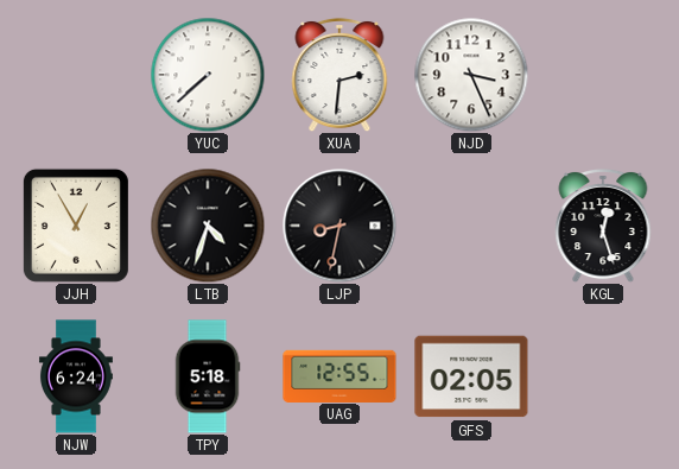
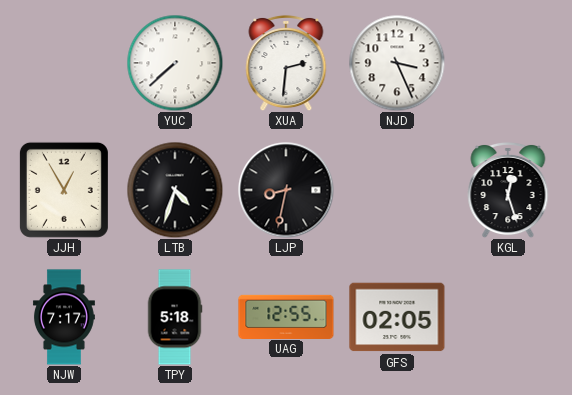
NJW: 6:24 -> 7:17
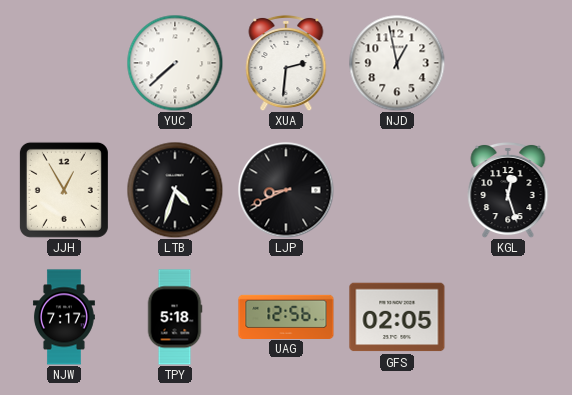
NJD: 3:26 -> 12:58
LJP: 8:32 -> 8:41
UAG: 12:55 -> 12:56
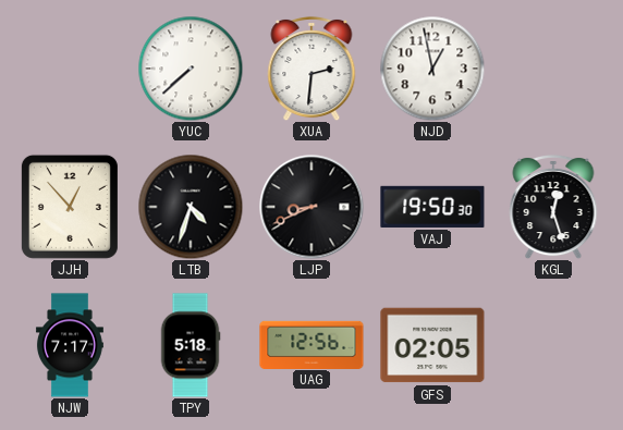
JJH: 12:55 -> 12:53
VAJ: none -> 19:50
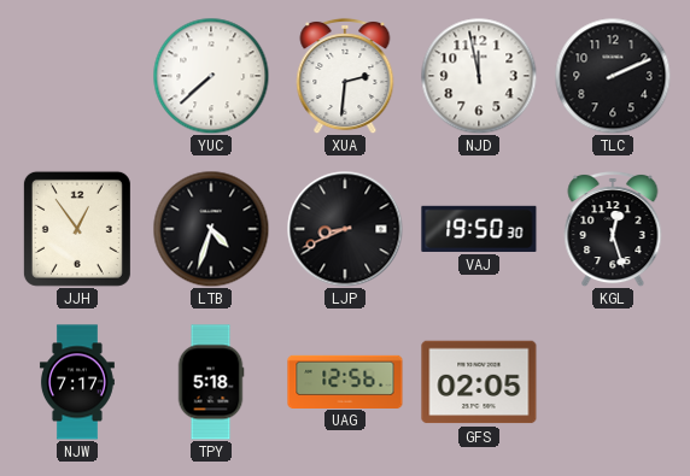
NJD: 12:58 -> 11:58
TLC: none -> 2:11
JJH: 12:53 -> 12:54
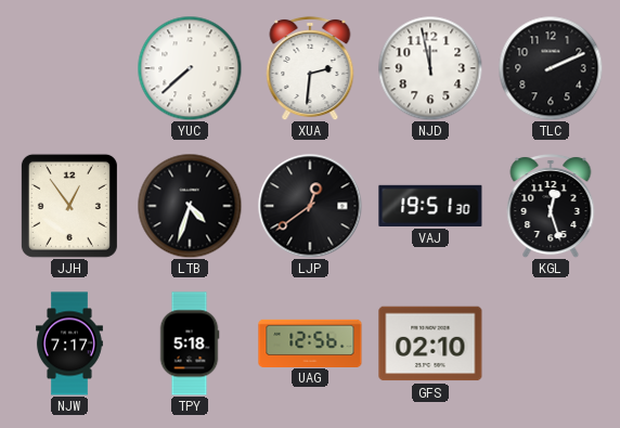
LJP: 8:41 -> 12:39
VAJ: 19:50 -> 19:51
GFS: 02:05 -> 02:10
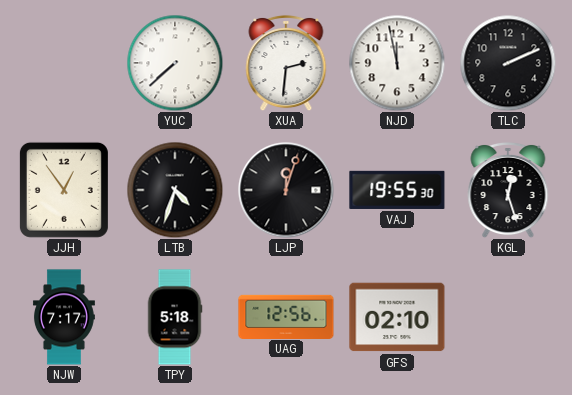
LJP: 12:39 -> 12:03
VAJ: 19:51 -> 19:55
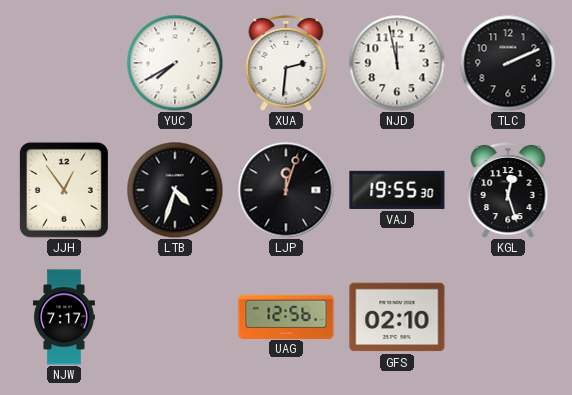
YUC: 7:38 -> 7:40
TPY: 5:18 -> none
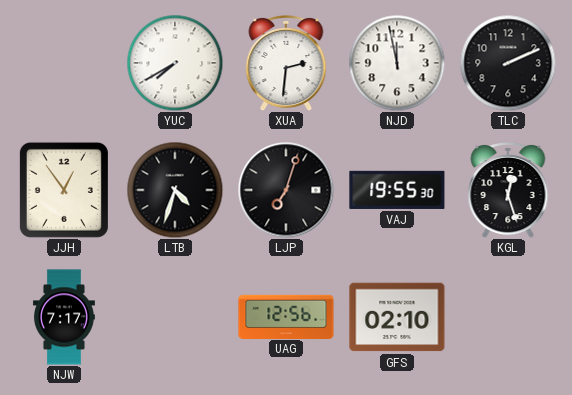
LJP: 12:03 -> 7:03
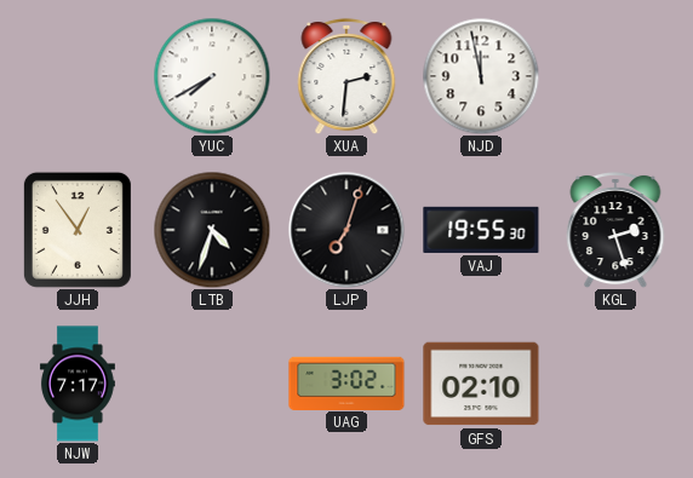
TLC: 2:11 -> none
KGL: 12:27 -> 2:27
UAG: 12:56 -> 3:02
